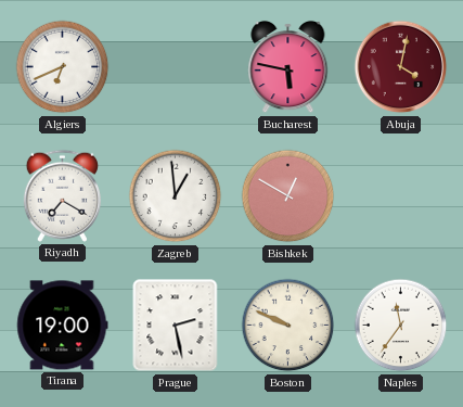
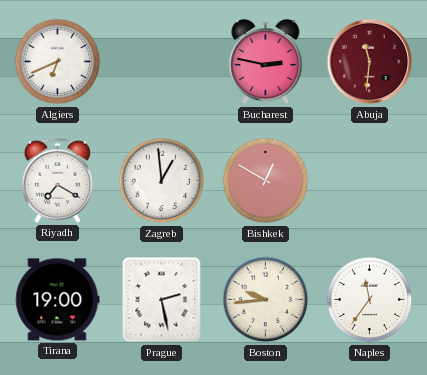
Bucharest: 5:47 -> 2:47
Abuja: 4:02 -> 11:31
Boston: 9:49 -> 9:44
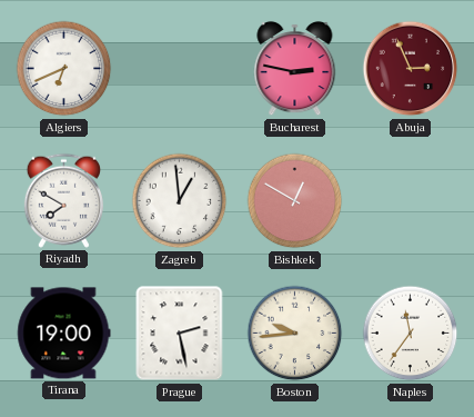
Abuja: 11:31 -> 2:56
Riyadh: 7:20 -> 7:50
